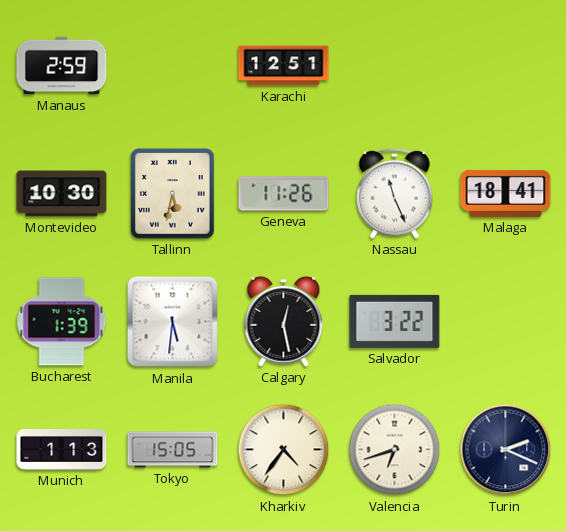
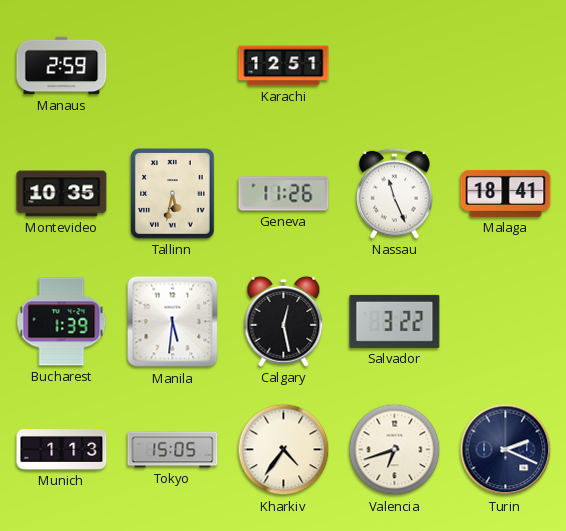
Montevideo: 10:30 -> 10:35
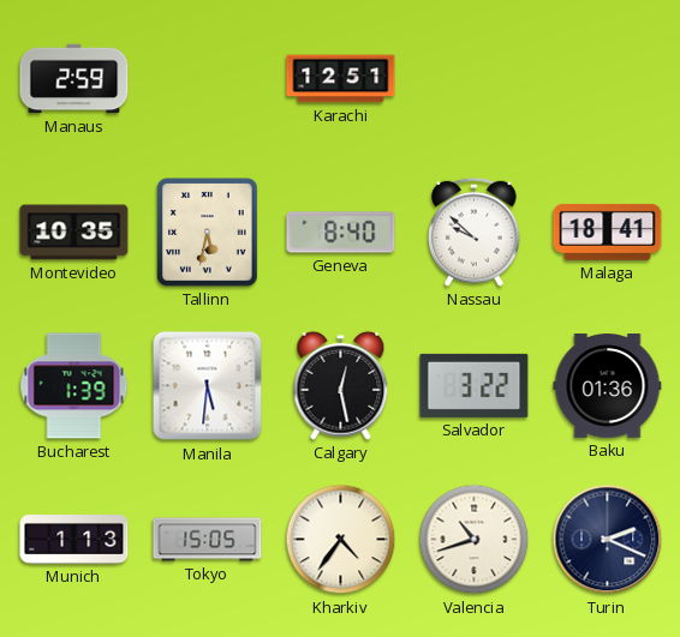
Geneva: 11:26 -> 8:40
Nassau: 11:26 -> 9:52
Baku: none -> 01:36
Valencia: 6:42 -> 10:42
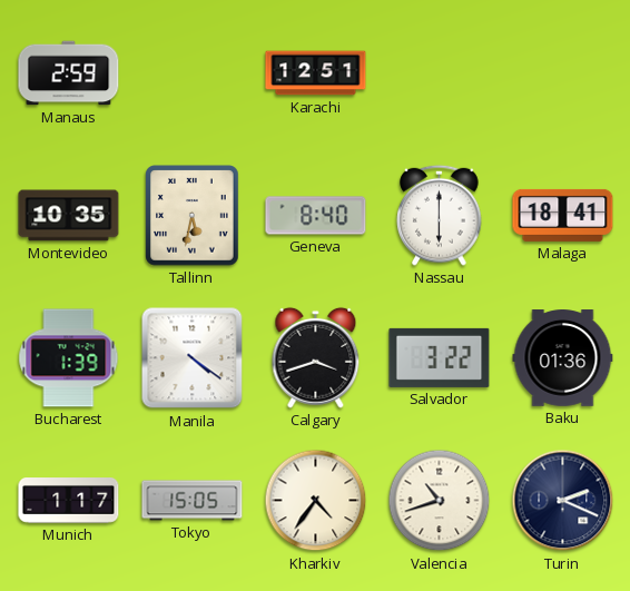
Nassau: 9:52 -> 6:00
Manila: 5:31 -> 4:21
Calgary: 12:28 -> 3:42
Munich: 1:13 -> 1:17
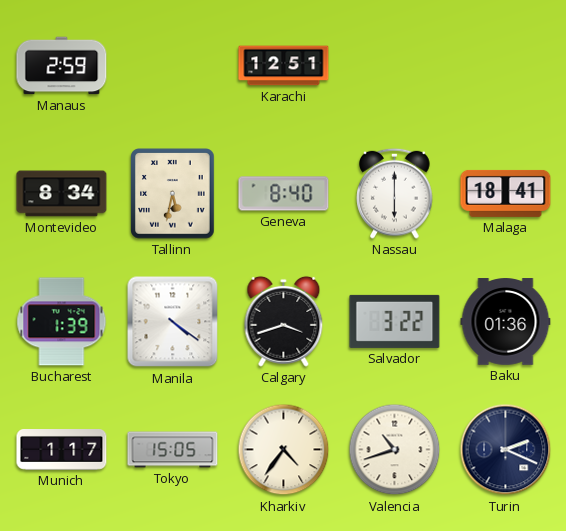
Montevideo: 10:35 -> 8:34
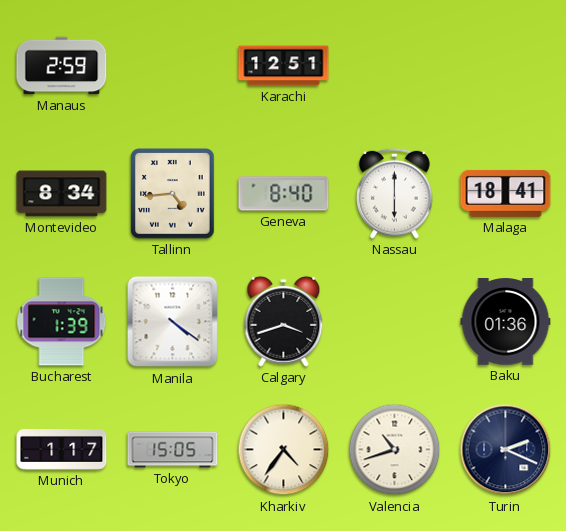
Tallinn: 5:32 -> 4:44
Salvador: 3:22 -> none
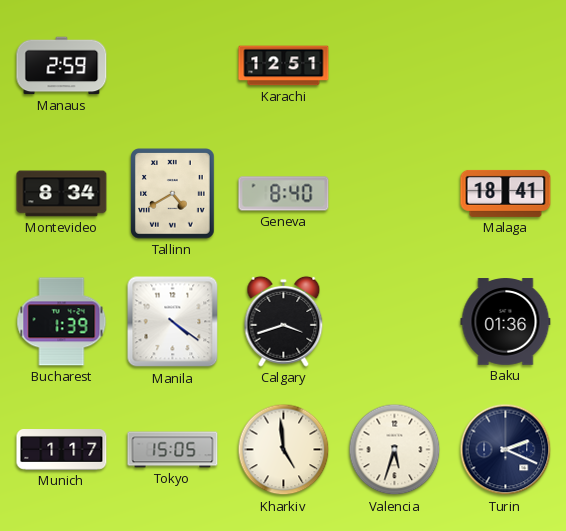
Tallinn: 4:44 -> 4:40
Nassau: 6:00 -> none
Kharkiv: 4:36 -> 4:59
Valencia: 10:42 -> 5:33
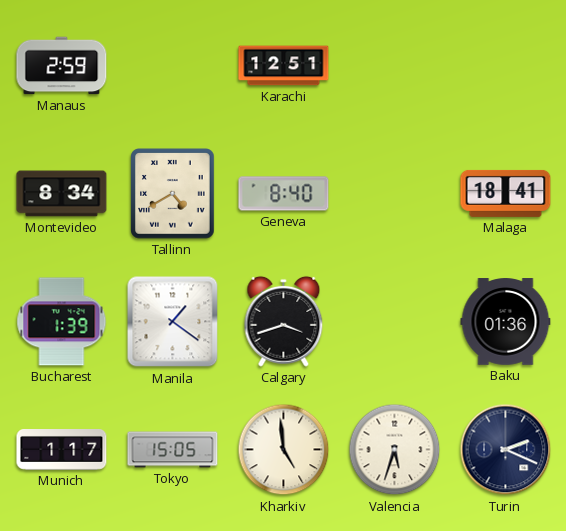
Manila: 4:21 -> 1:21
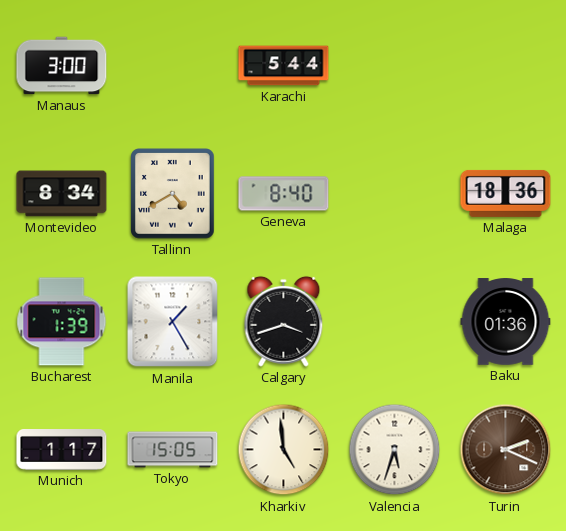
Manaus: 2:59 -> 3:00
Karachi: 12:51 -> 5:44
Malaga: 18:41 -> 18:36
Manila: 1:21 -> 1:25
Turin dial: navy -> brown
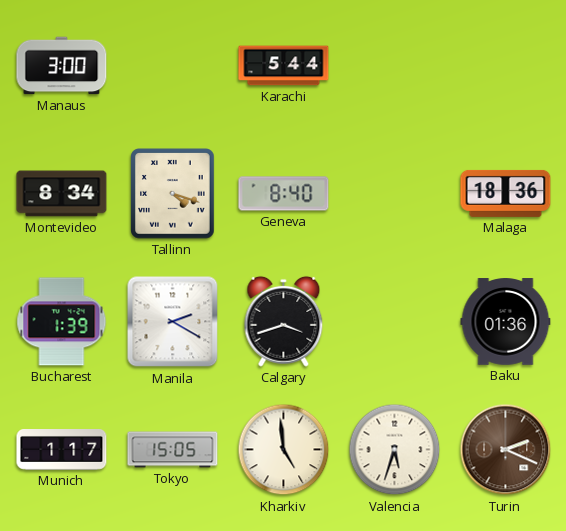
Tallinn: 4:40 -> 4:18
Manila: 1:25 -> 2:20
